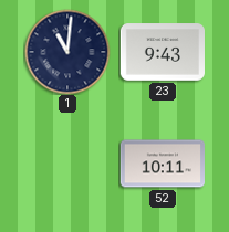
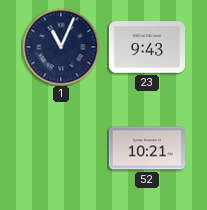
1: 11:01 -> 11:04
52: 10:11 -> 10:21
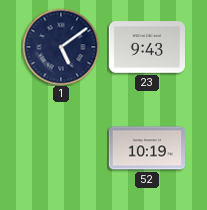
1: 11:04 -> 5:09
52: 10:21 -> 10:19
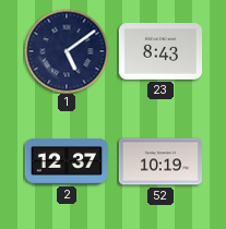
23: 9:43 -> 8:43
2: none -> 12:37
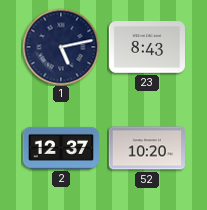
1: 5:09 -> 5:13
52: 10:19 -> 10:20
